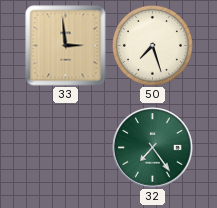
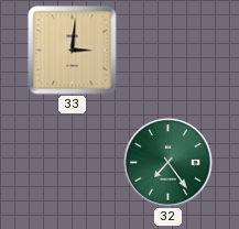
33: 2:59 -> 3:01
50: 7:27 -> none
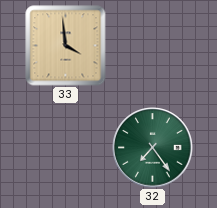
33: 3:01 -> 3:59
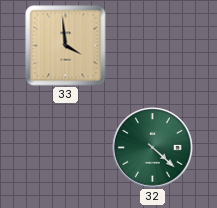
32: 7:24 -> 4:22
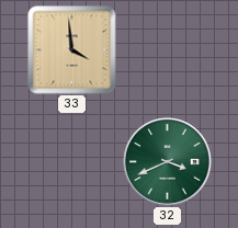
32: 4:22 -> 3:41
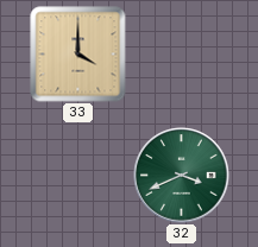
33: 3:59 -> 4:00
